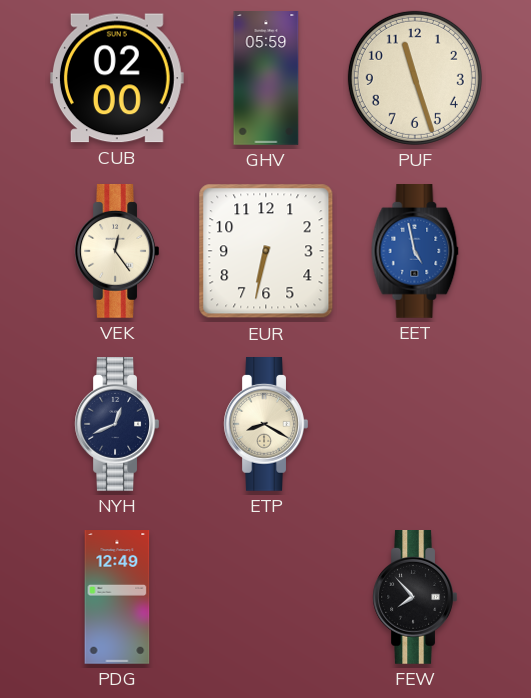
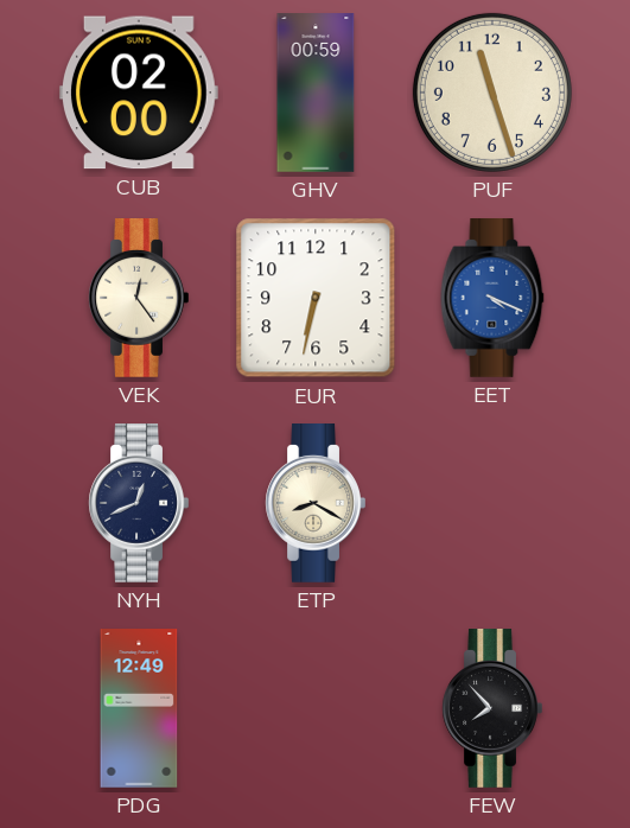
GHV: 05:59 -> 00:59
EET: 4:58 -> 4:19
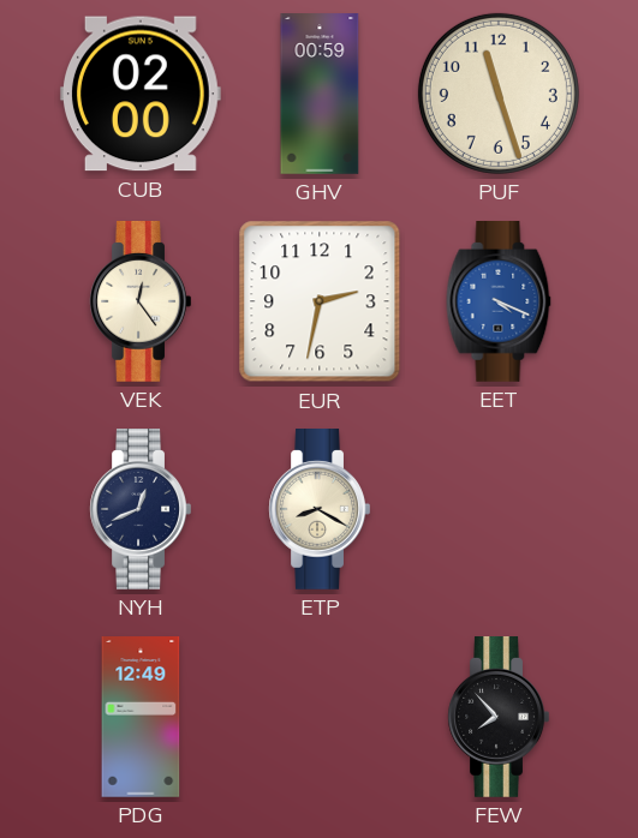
EUR: 6:32 -> 2:32
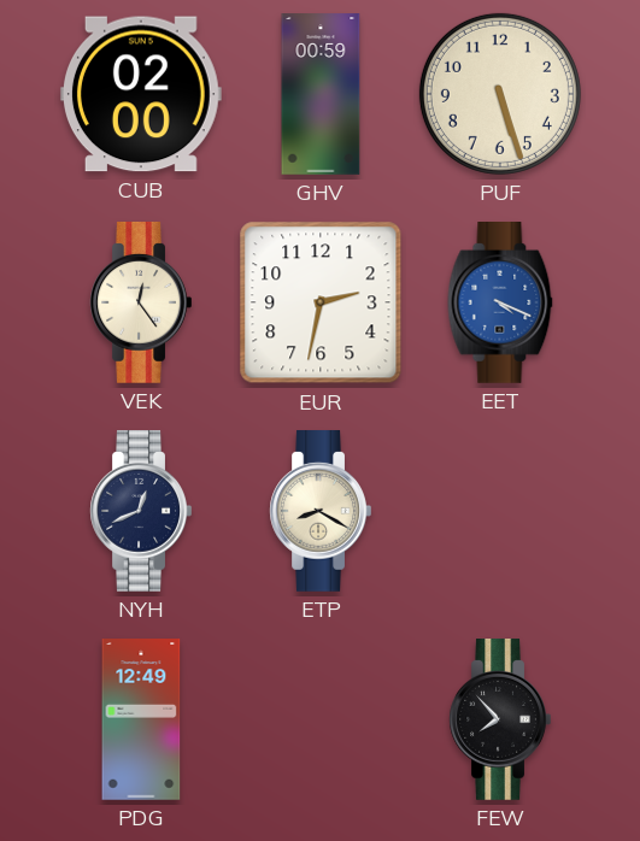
PUF: 11:27 -> 5:27
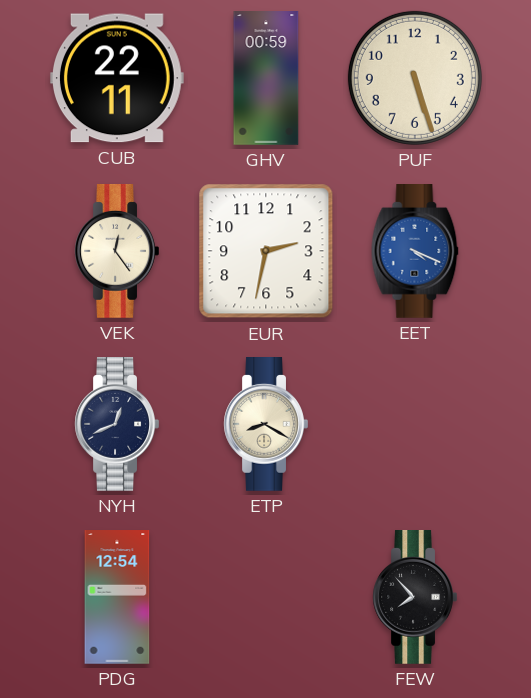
CUB: 02:00 -> 22:11
PDG: 12:49 -> 12:54
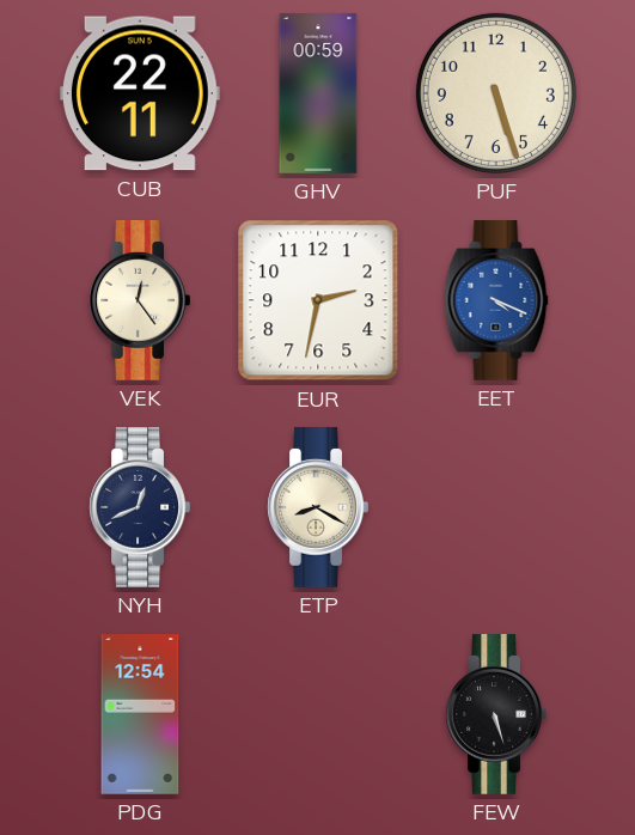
FEW: 7:53 -> 5:27
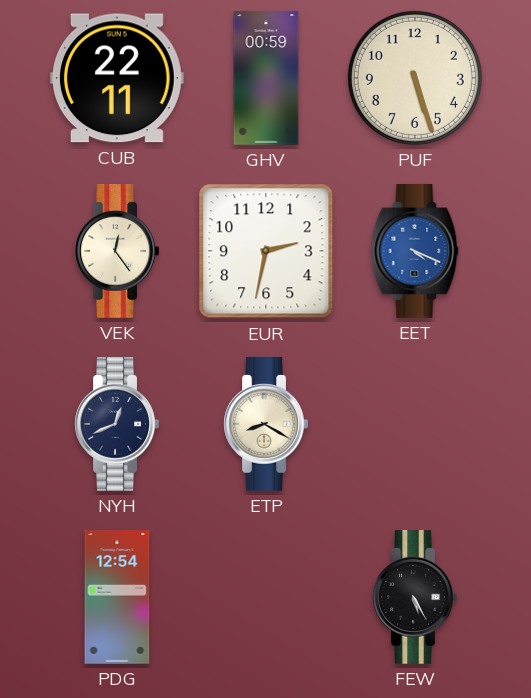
FEW: 5:27 -> 5:25
